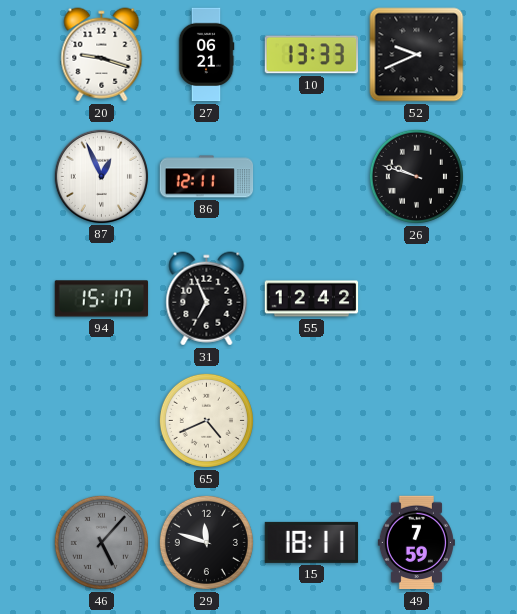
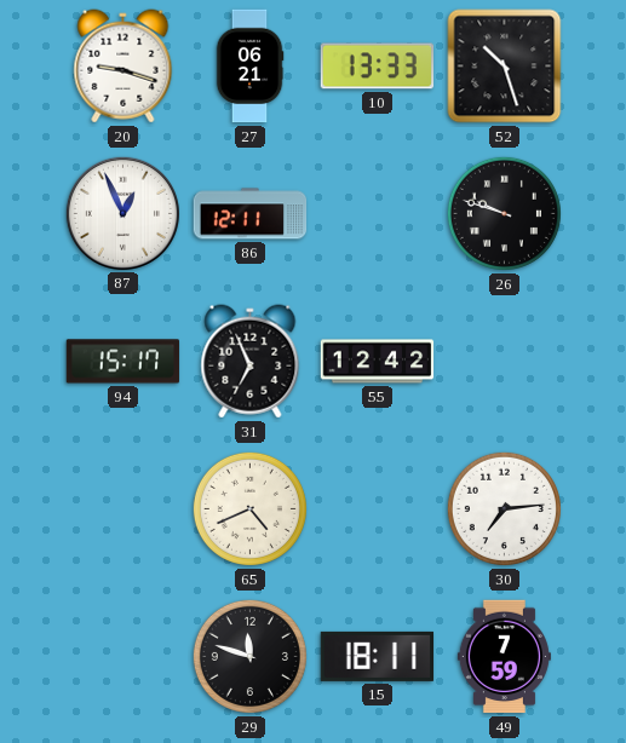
52: 9:41 -> 10:27
30: none -> 7:14
46: 5:07 -> none
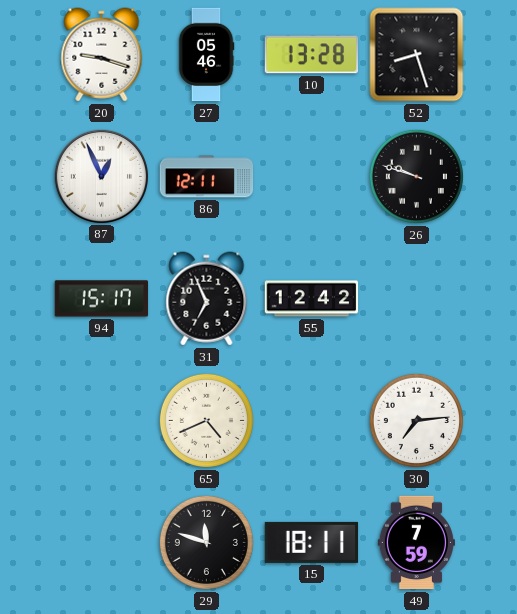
27: 06:21 -> 05:46
10: 13:33 -> 13:28
52: 10:27 -> 8:27
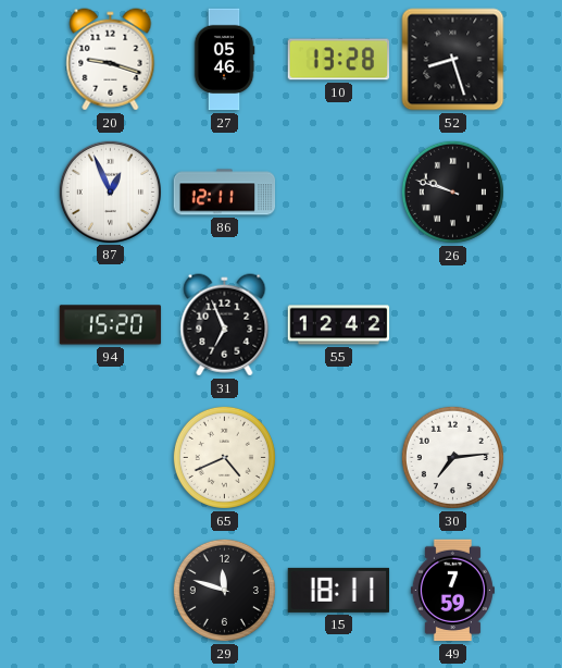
94: 15:17 -> 15:20
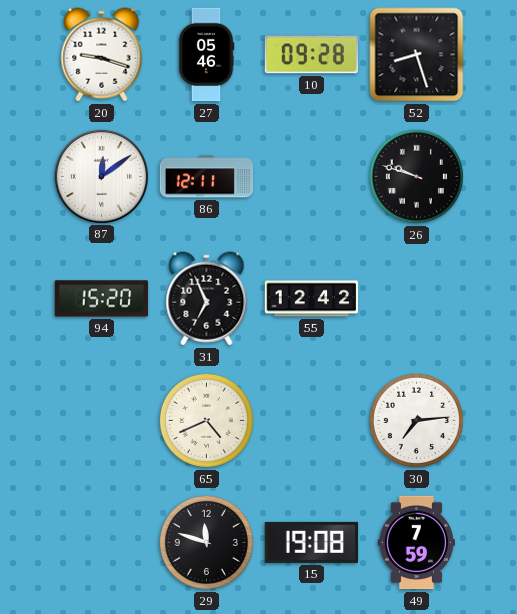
10: 13:28 -> 09:28
87: 12:56 -> 12:09
15: 18:11 -> 19:08
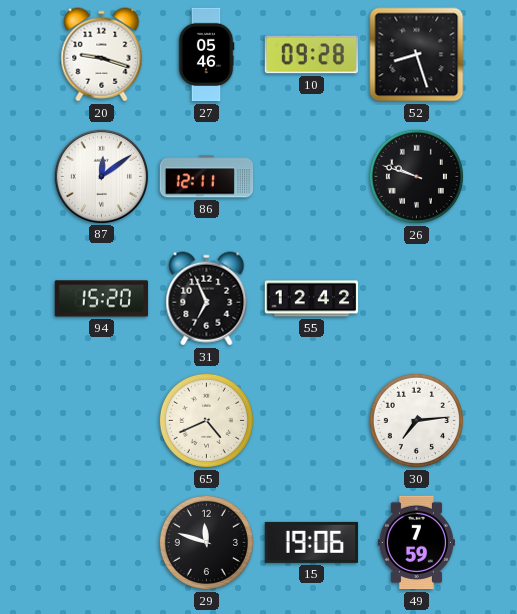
15: 19:08 -> 19:06
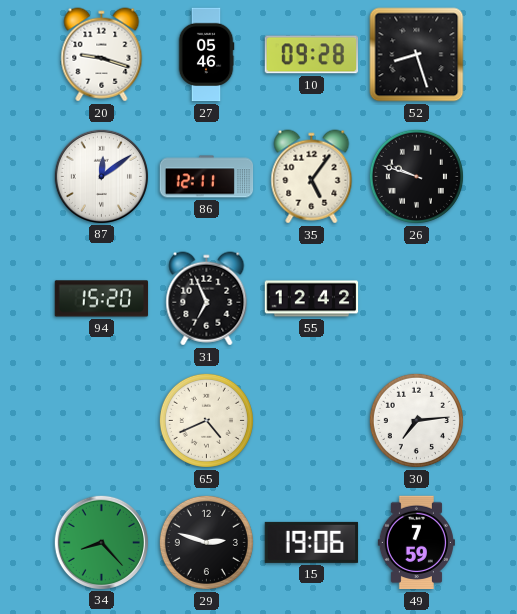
35: none -> 5:06
34: none -> 8:23
29: 11:48 -> 2:48
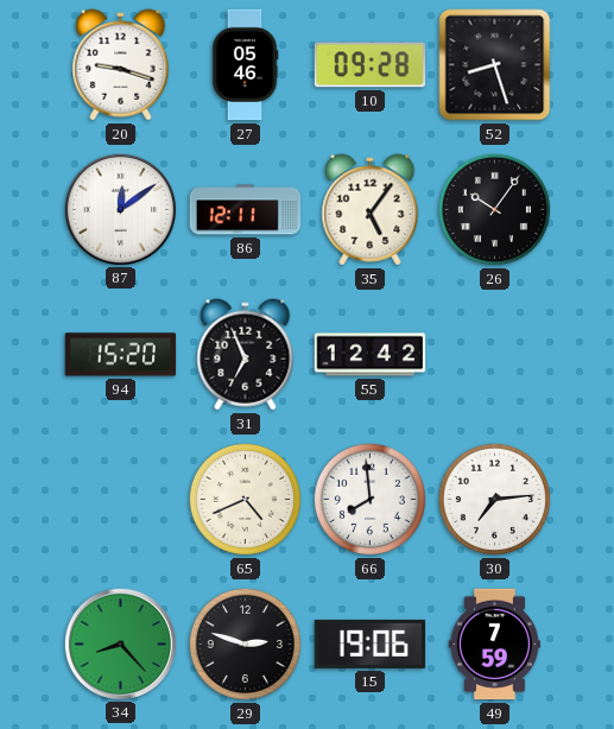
26: 9:48 -> 10:06
66: none -> 7:59
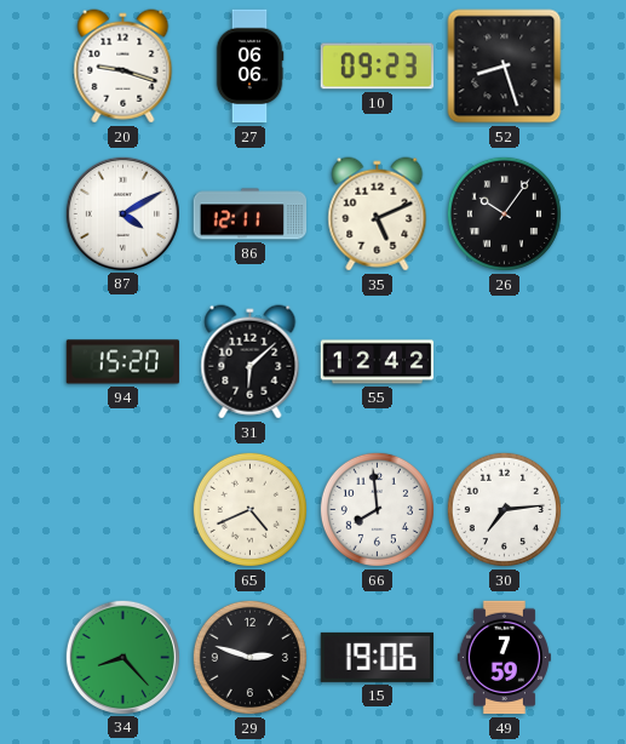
27: 05:46 -> 06:06
10: 09:28 -> 09:23
87: 12:09 -> 4:10
35: 5:06 -> 5:11
31: 6:56 -> 6:08
